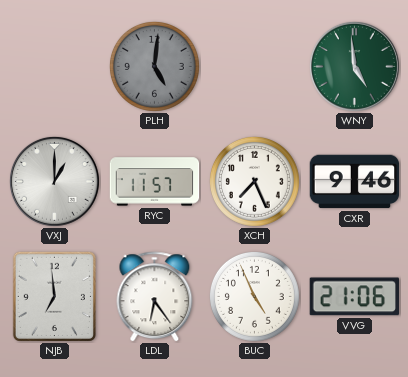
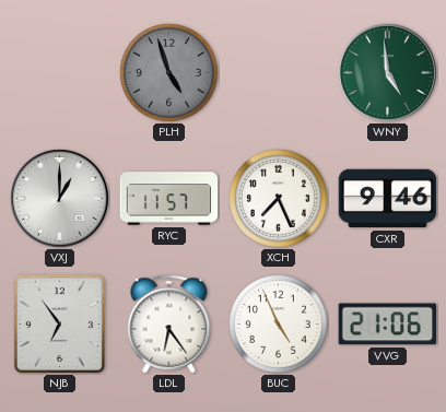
PLH: 5:01 -> 4:57
NJB: 6:59 -> 6:54
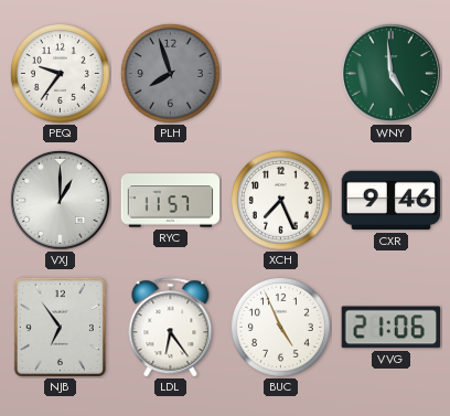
PEQ: none -> 9:36
PLH: 4:57 -> 7:57
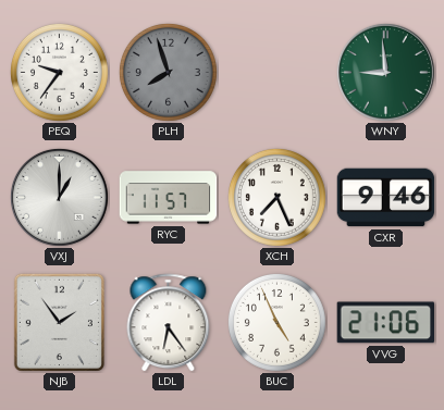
WNY: 4:59 -> 8:59
NJB: 6:54 -> 1:54
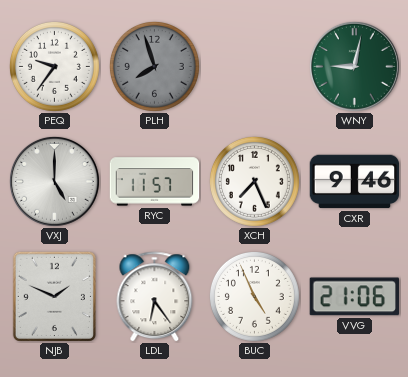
WNY: 8:59 -> 9:02
VXJ: 1:00 -> 5:00
NJB: 1:54 -> 1:49
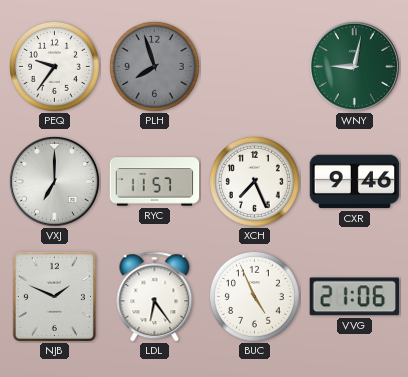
VXJ: 5:00 -> 7:00
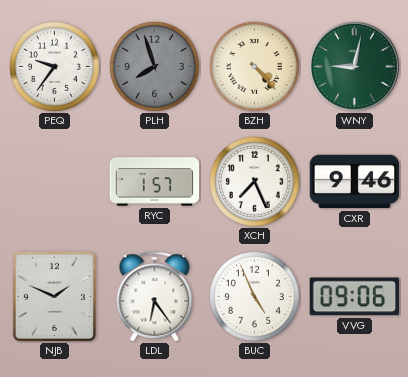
BZH: none -> 4:23
VXJ: 7:00 -> none
RYC: 11:57 -> 1:57
VVG: 21:06 -> 09:06
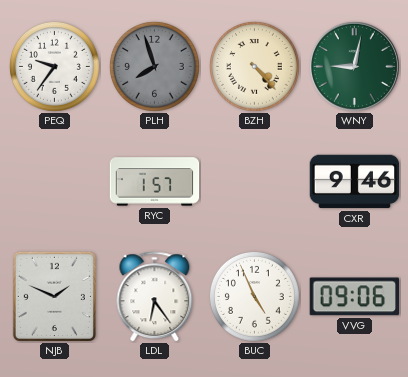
XCH: 7:26 -> none
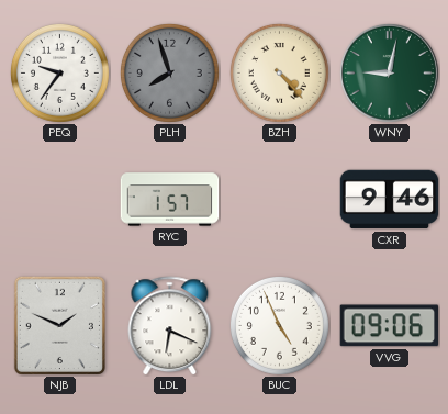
LDL: 6:24 -> 6:19
